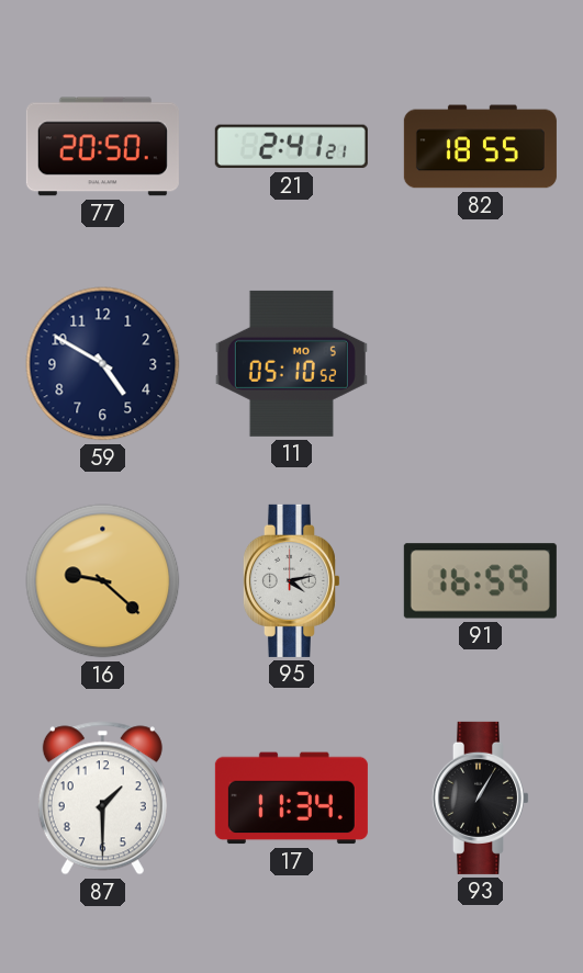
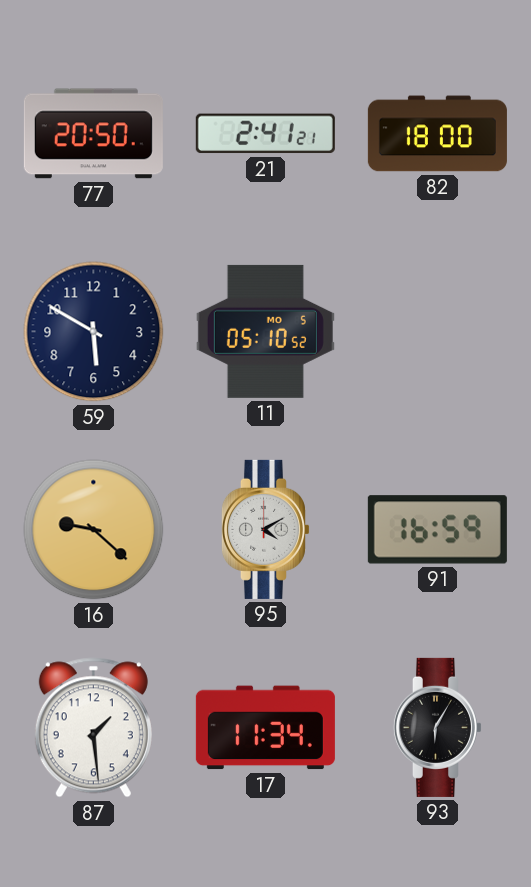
82: 18:55 -> 18:00
59: 4:50 -> 5:50
95: 4:13 -> 4:10
87: 1:30 -> 1:29
93: 1:05 -> 6:05
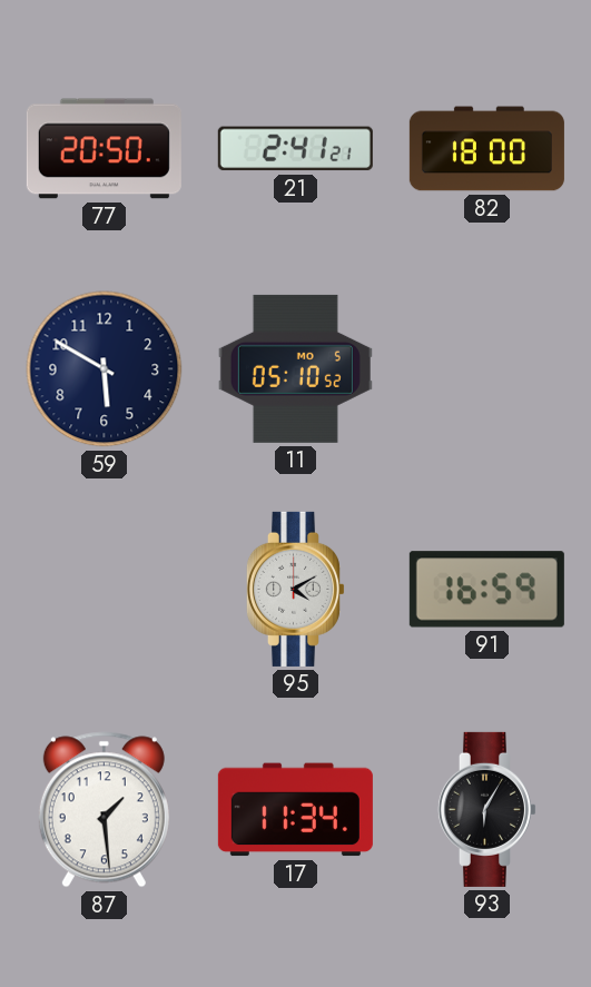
16: 9:22 -> none
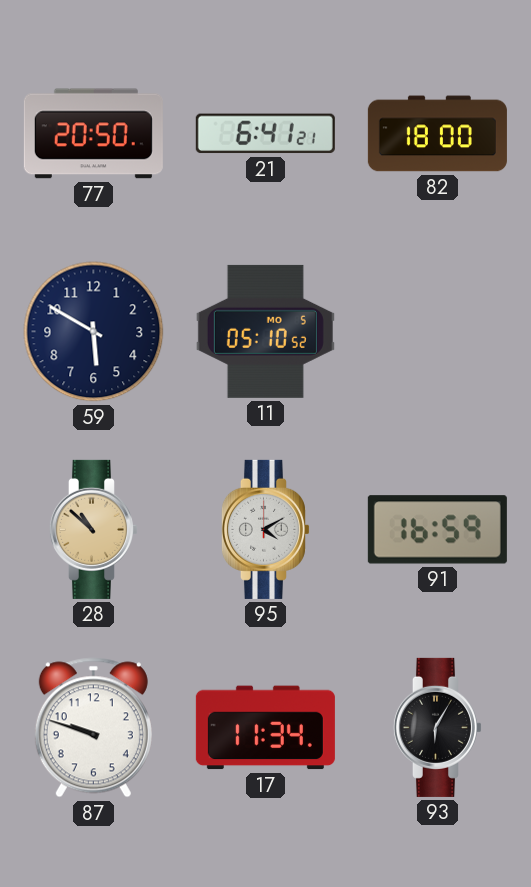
21: 2:41 -> 6:41
28: none -> 10:52
87: 1:29 -> 9:48
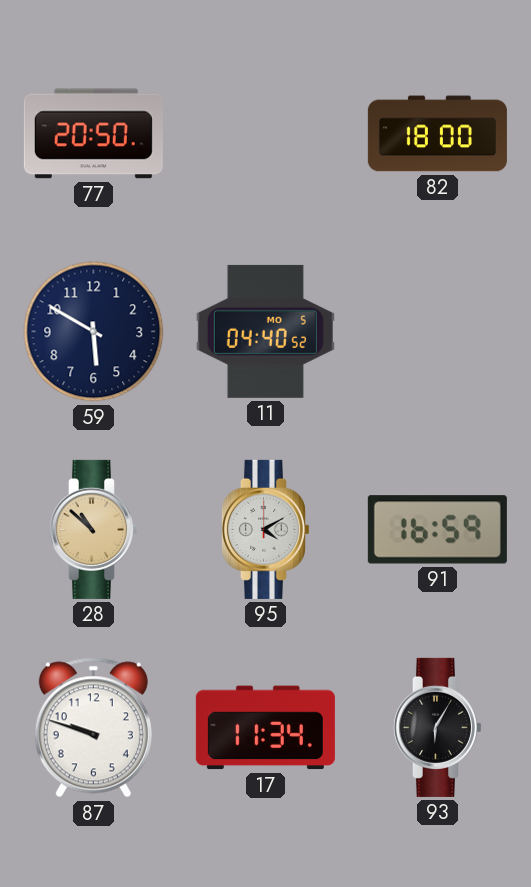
21: 6:41 -> none
11: 05:10 -> 04:40
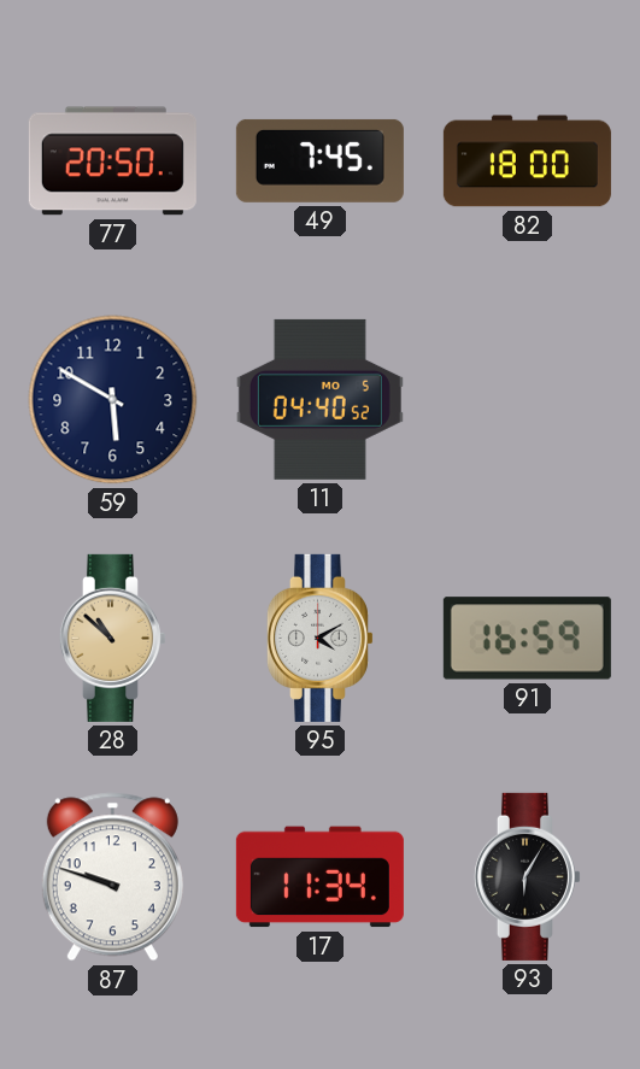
49: none -> 7:45
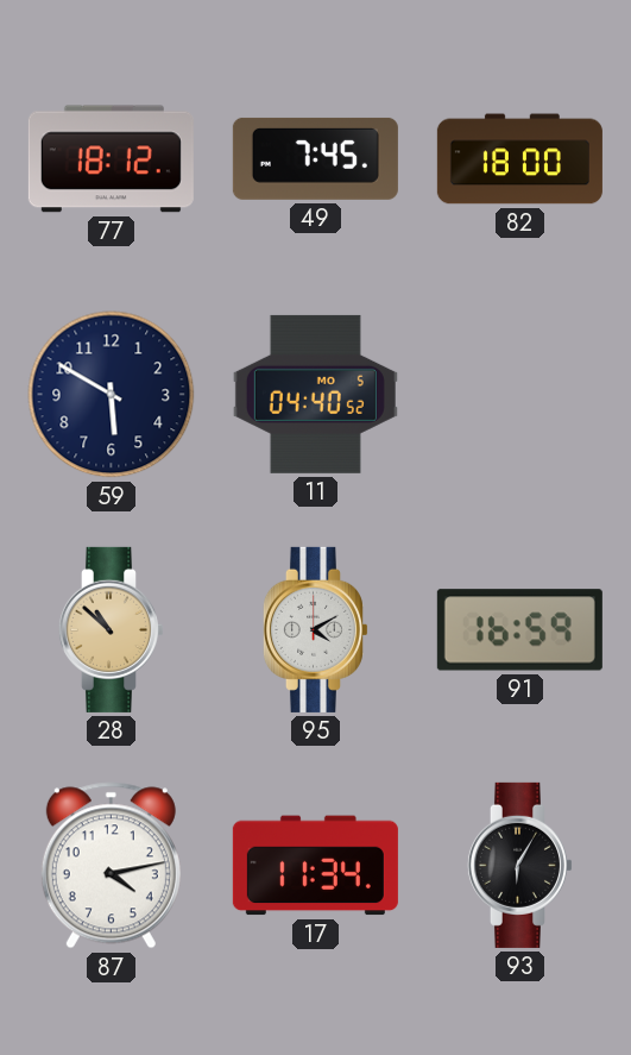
77: 20:50 -> 18:12
87: 9:48 -> 4:13
